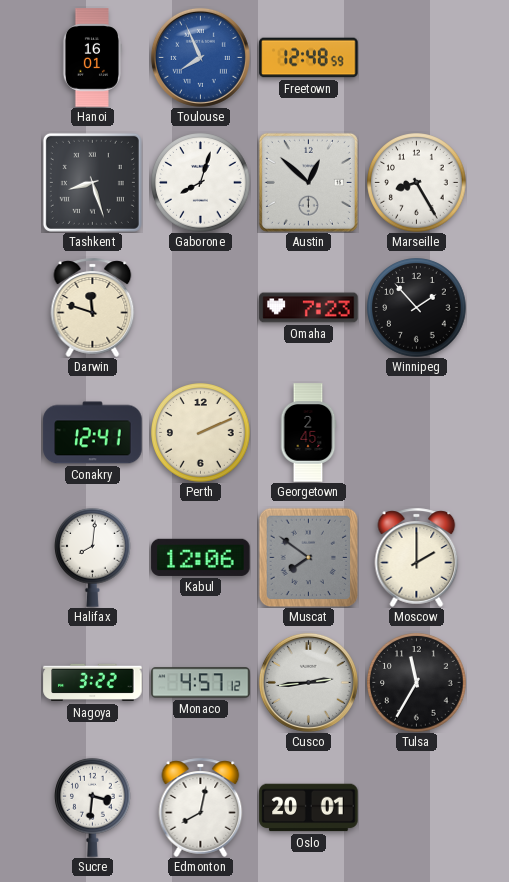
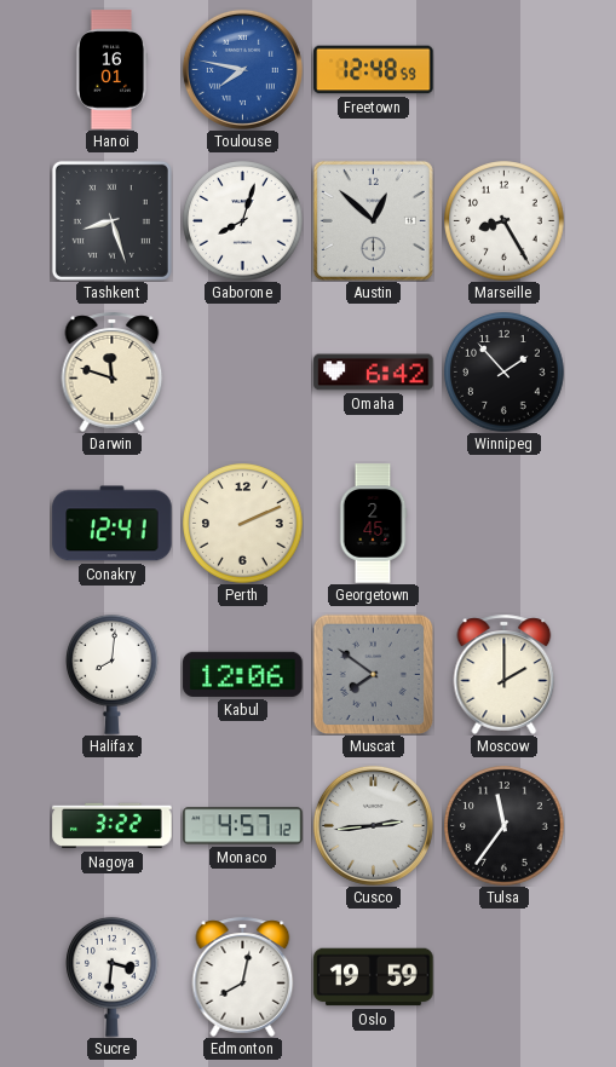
Toulouse: 7:56 -> 7:47
Omaha: 7:23 -> 6:42
Tulsa: 11:35 -> 11:36
Oslo: 20:01 -> 19:59
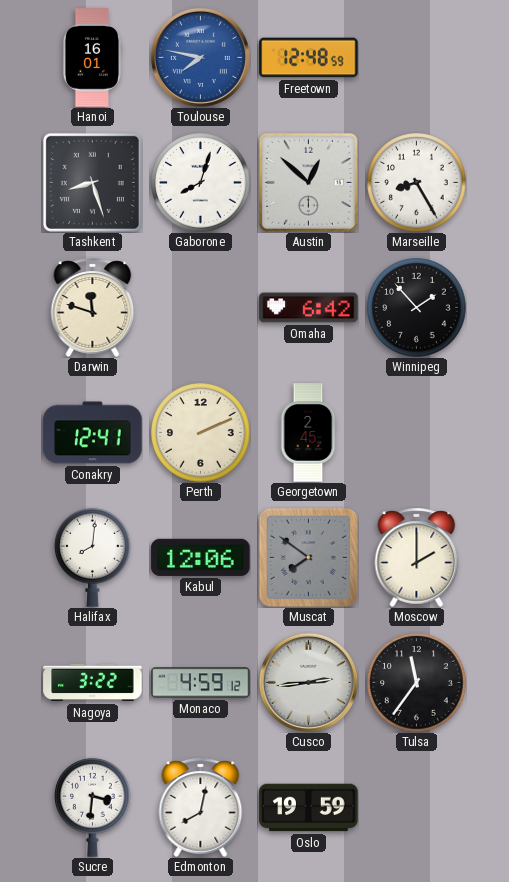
Monaco: 4:57 -> 4:59
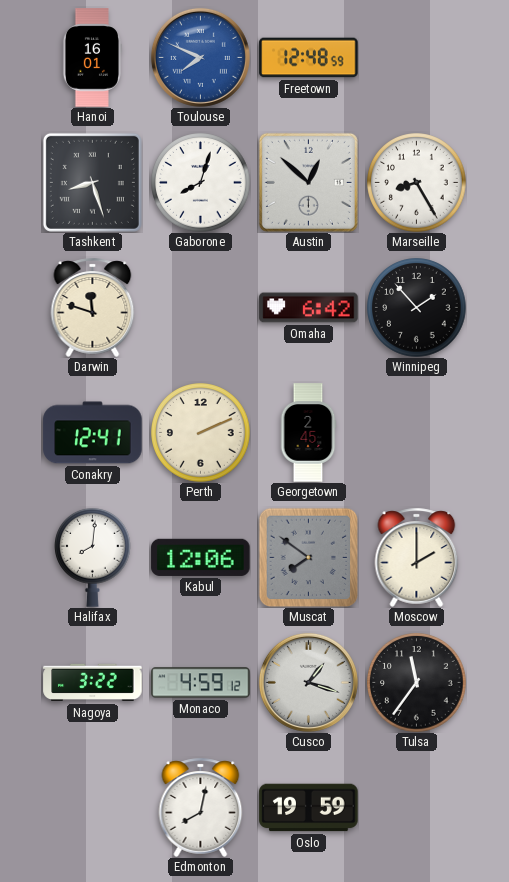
Toulouse: 7:47 -> 7:49
Cusco: 2:44 -> 1:18
Sucre: 3:31 -> none
